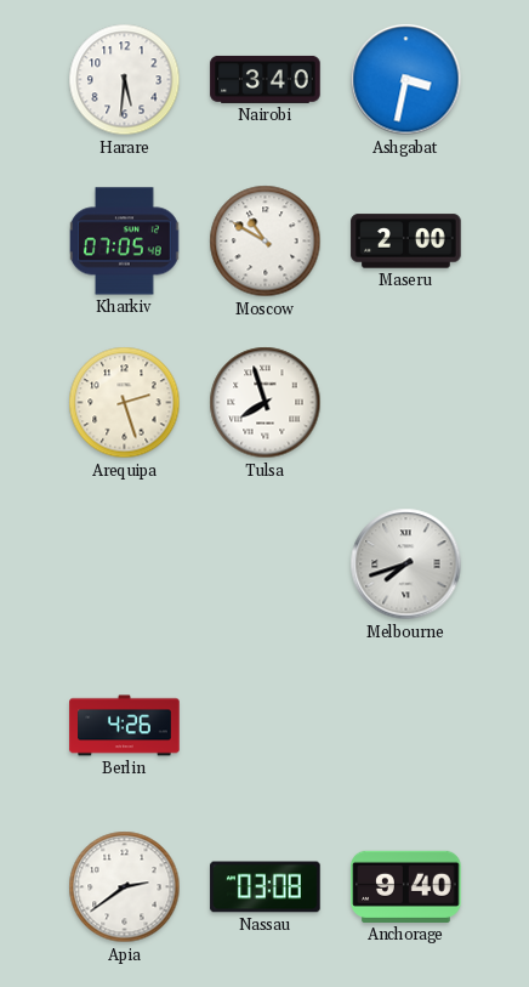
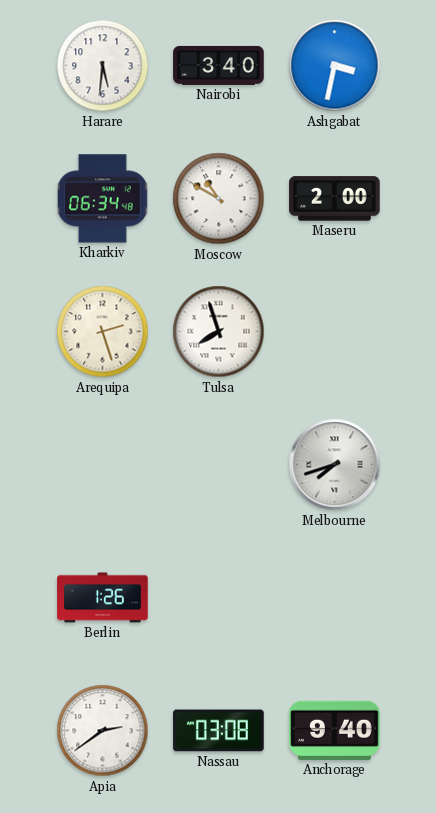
Kharkiv: 07:05 -> 06:34
Berlin: 4:26 -> 1:26
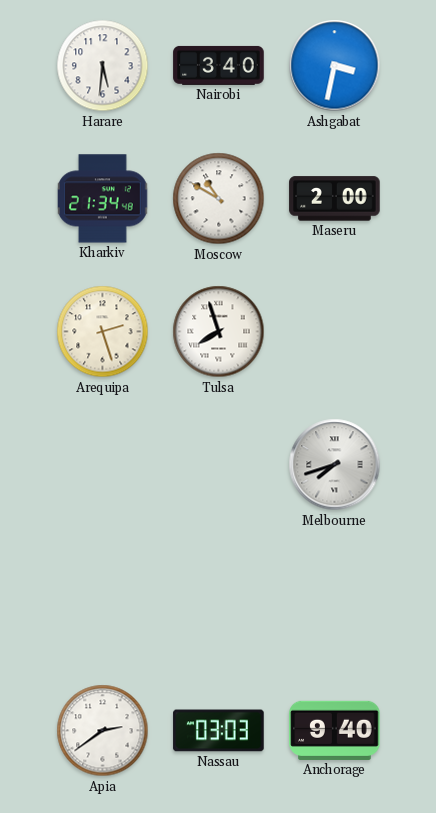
Kharkiv: 06:34 -> 21:34
Berlin: 1:26 -> none
Nassau: 03:08 -> 03:03
